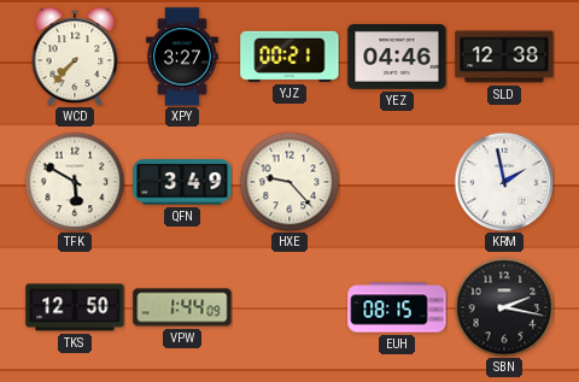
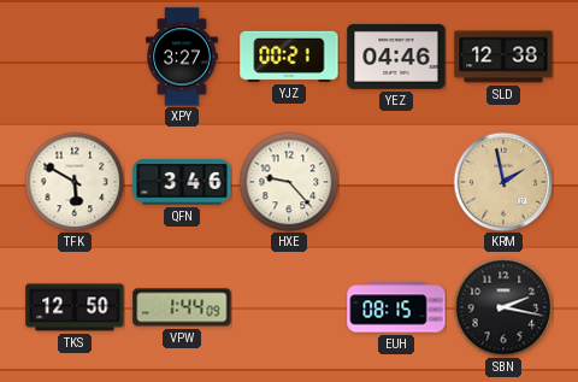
WCD: 7:37 -> none
QFN: 3:49 -> 3:46
KRM dial: white -> champagne
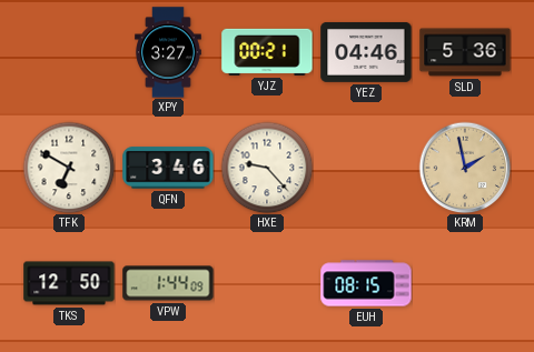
SLD: 12:38 -> 5:36
TFK: 5:50 -> 6:50
SBN: 2:17 -> none
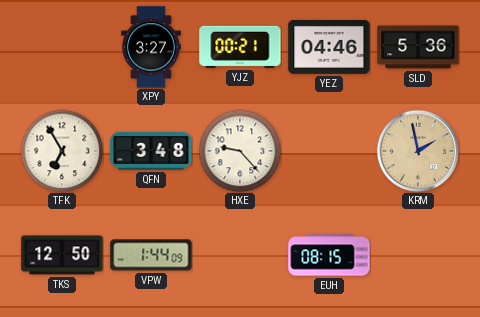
TFK: 6:50 -> 6:55
QFN: 3:46 -> 3:48
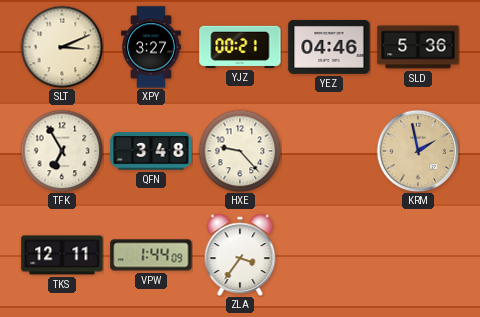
SLT: none -> 3:11
TKS: 12:50 -> 12:11
ZLA: none -> 3:36
EUH: 08:15 -> none
